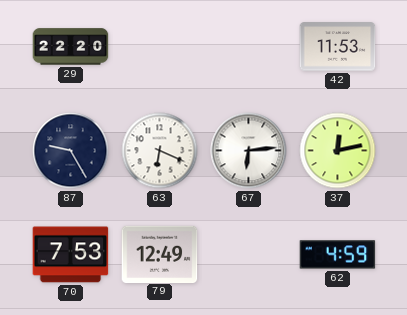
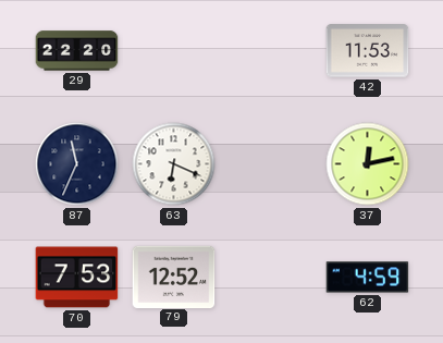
87: 9:25 -> 11:34
67: 6:14 -> none
79: 12:49 -> 12:52
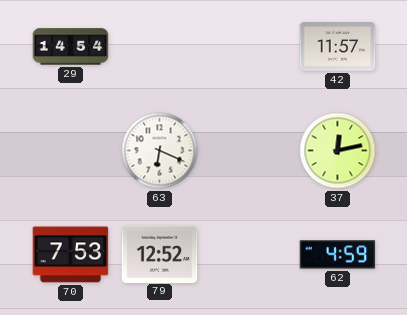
29: 22:20 -> 14:54
42: 11:53 -> 11:57
87: 11:34 -> none
